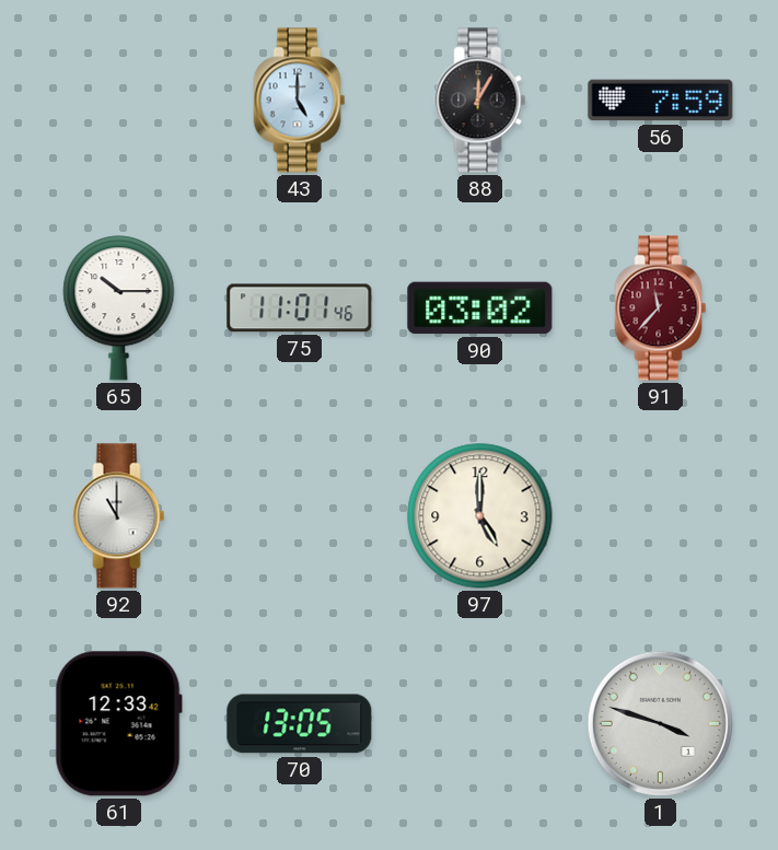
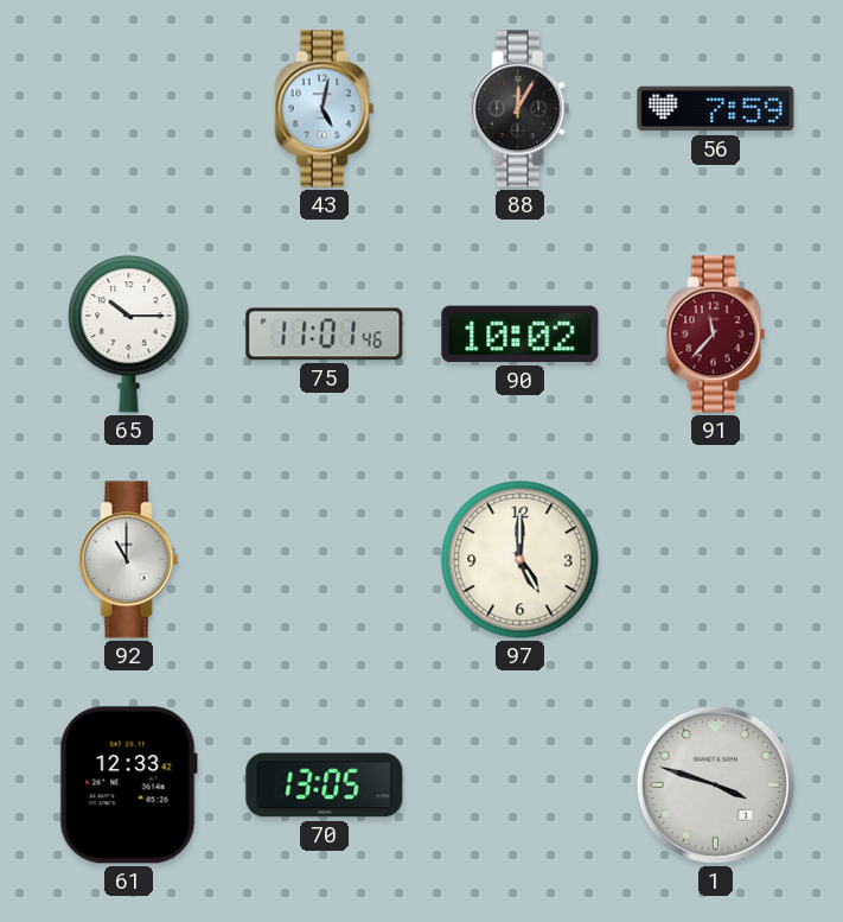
43: 5:00 -> 5:02
90: 03:02 -> 10:02
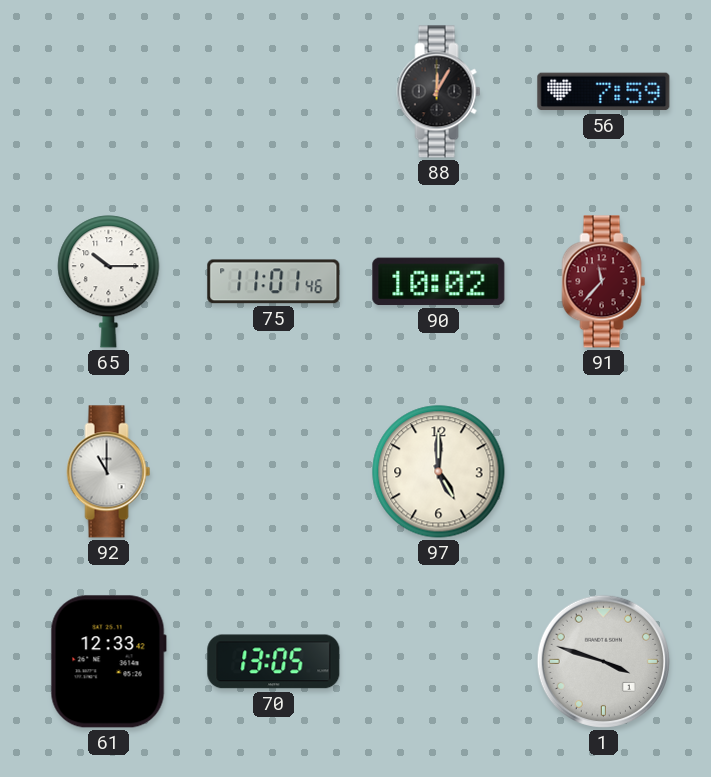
43: 5:02 -> none
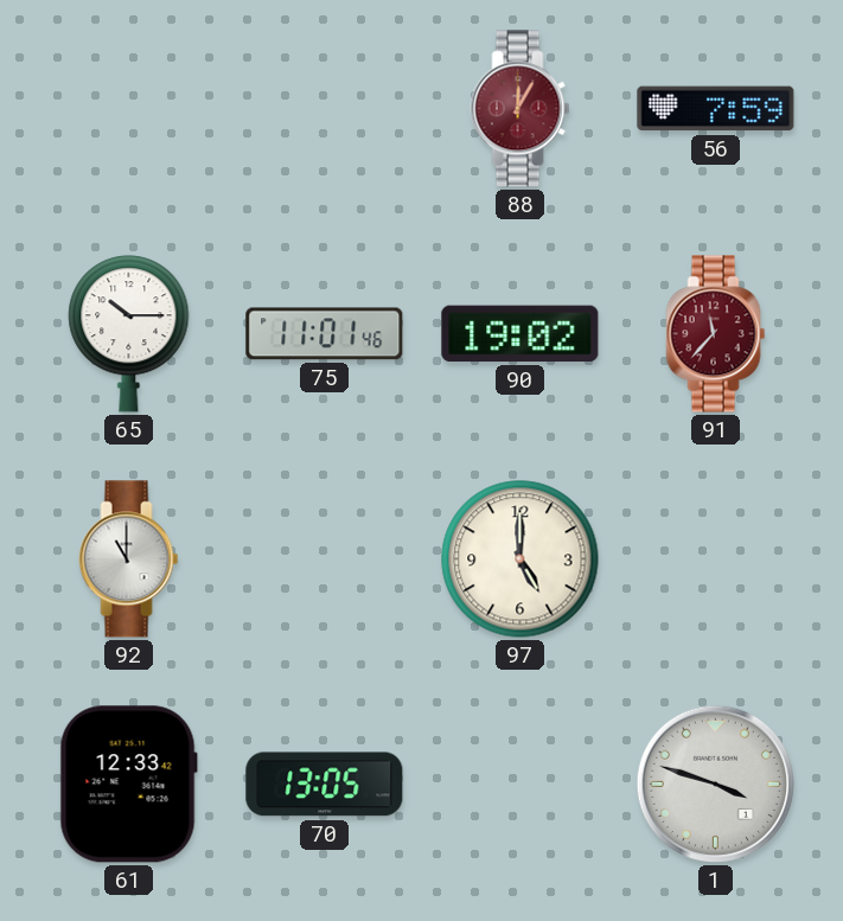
88 dial: black -> burgundy
90: 10:02 -> 19:02
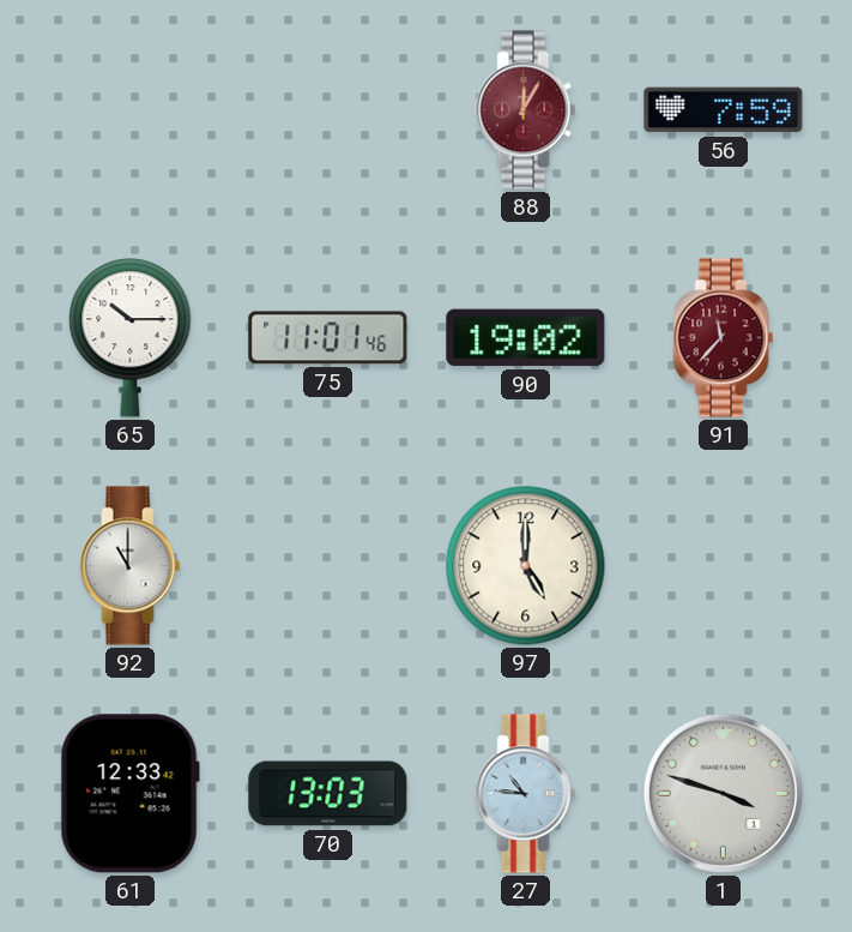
70: 13:05 -> 13:03
27: none -> 10:46
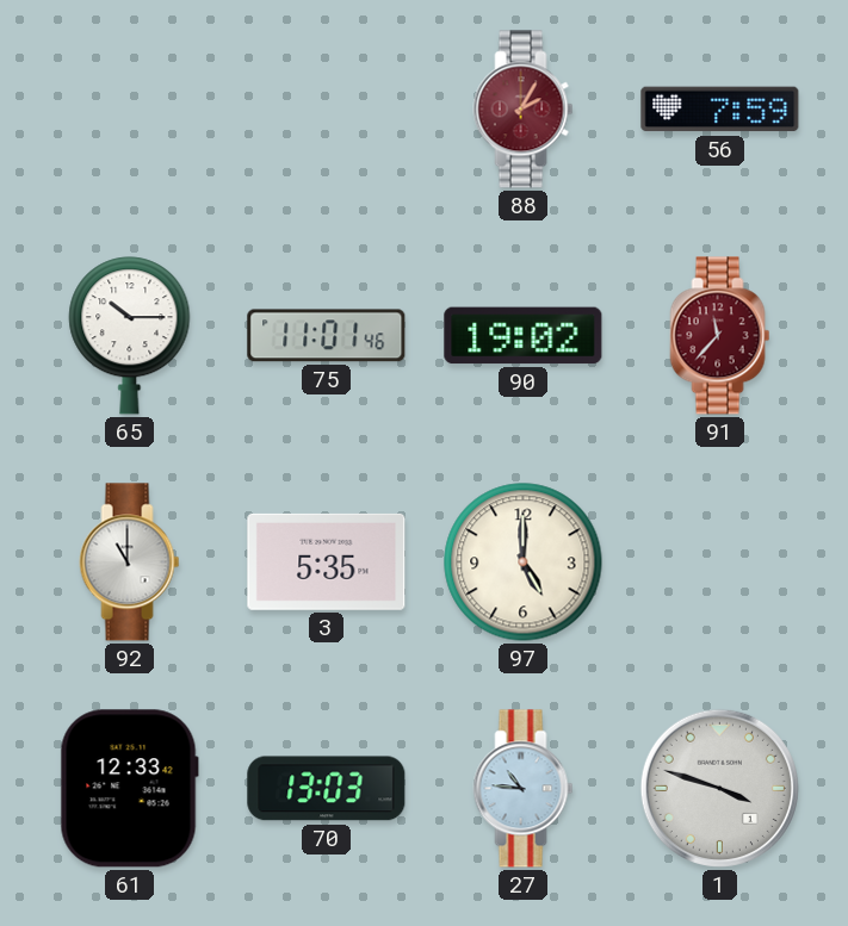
88: 12:05 -> 2:05
3: none -> 5:35
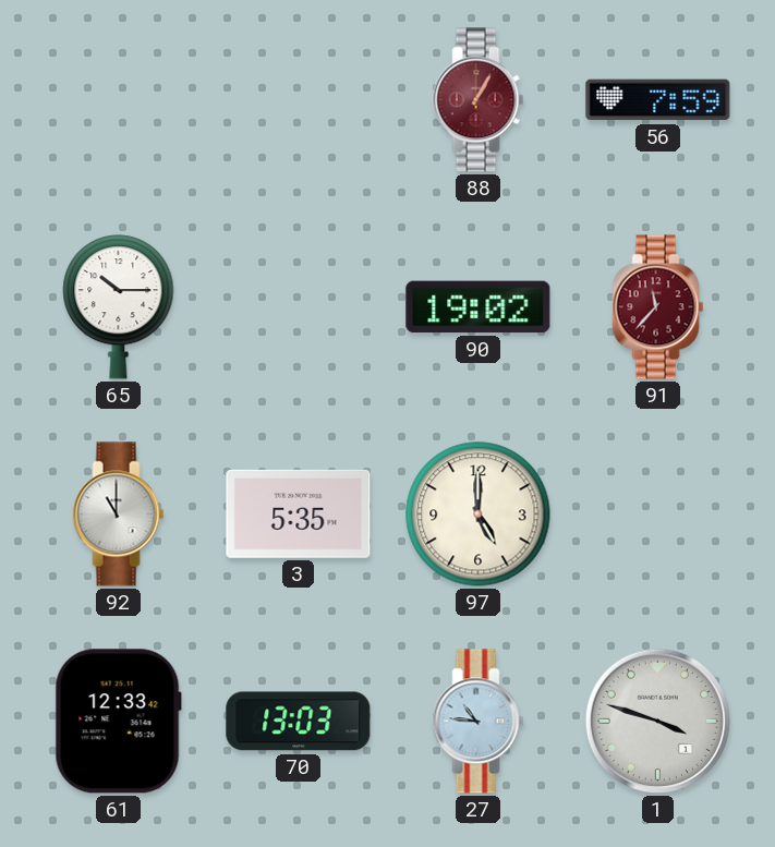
88: 2:05 -> 1:05
75: 11:01 -> none
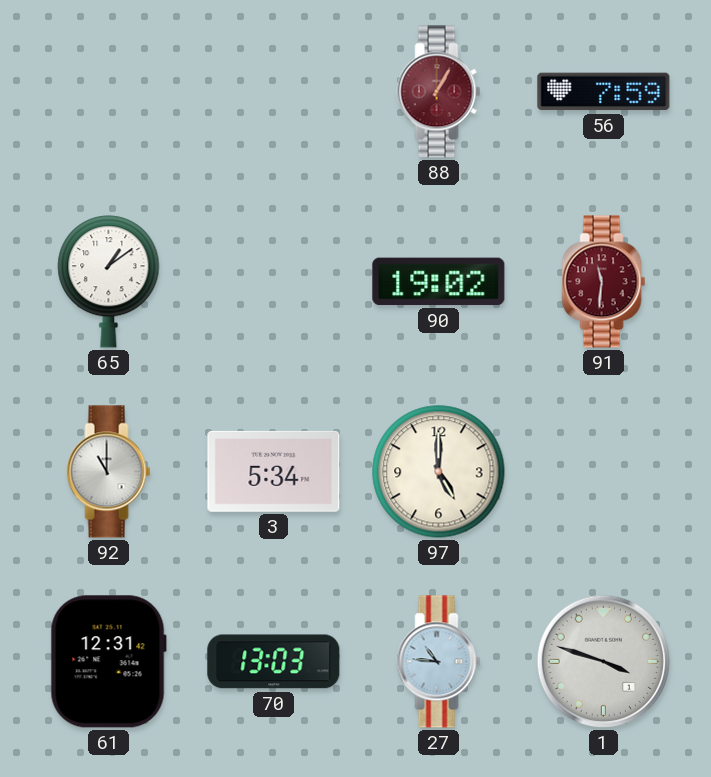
65: 10:15 -> 1:09
91: 11:37 -> 11:31
3: 5:35 -> 5:34
61: 12:33 -> 12:31
